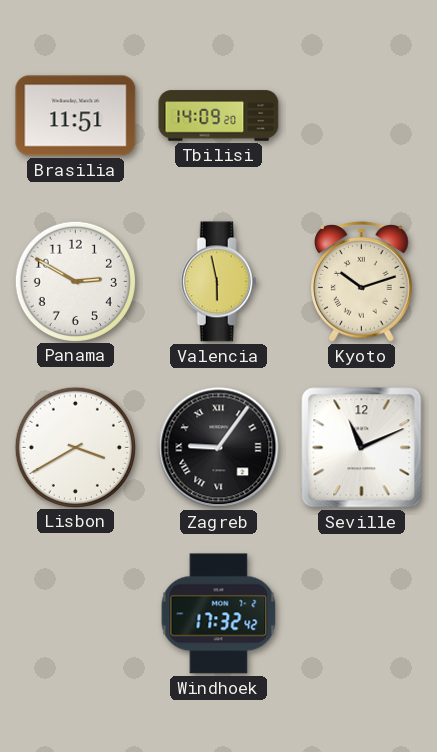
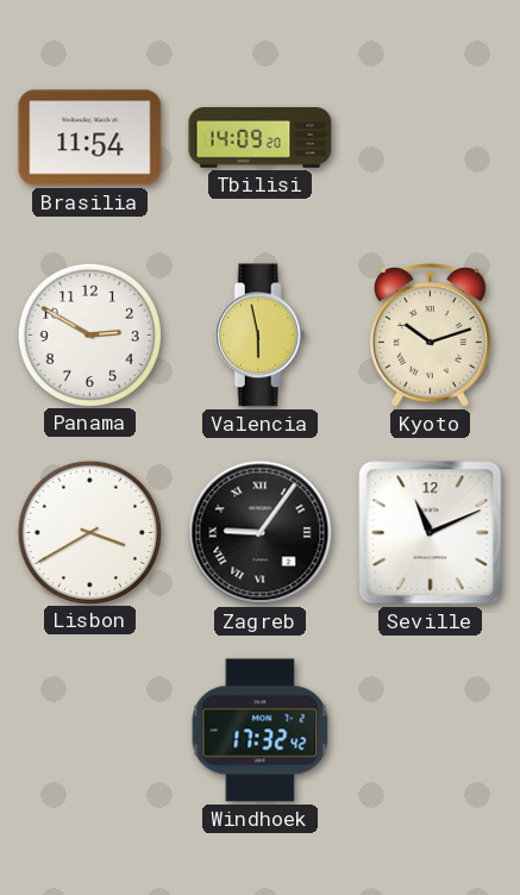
Brasilia: 11:51 -> 11:54
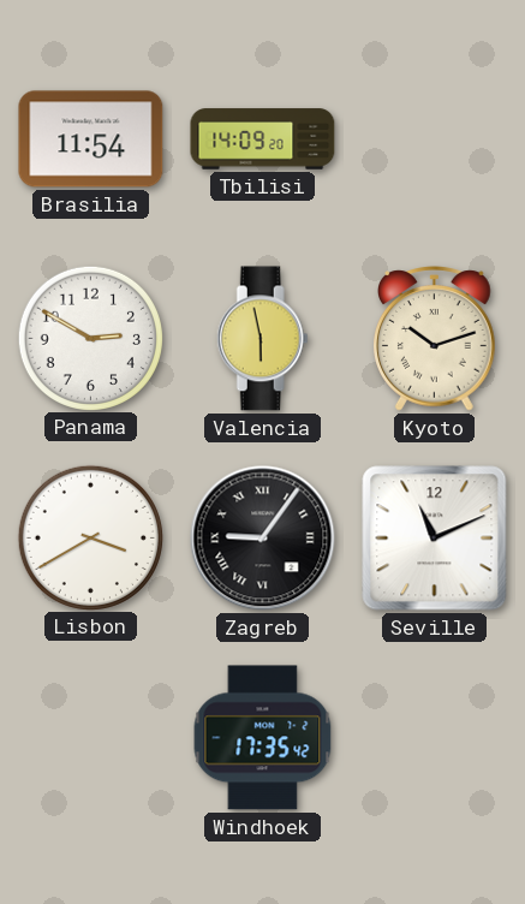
Windhoek: 17:32 -> 17:35
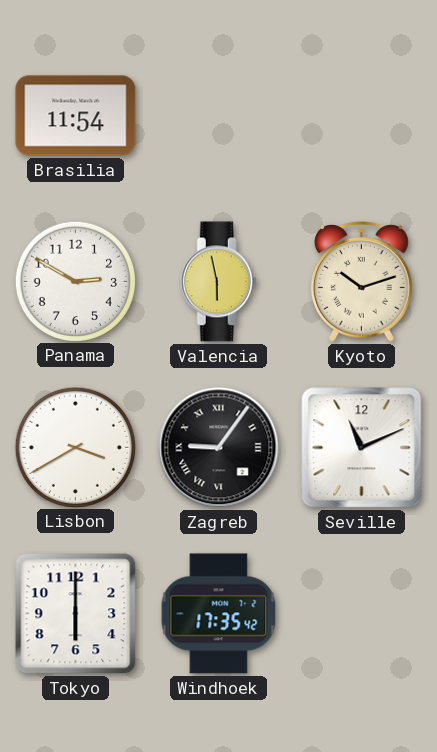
Tbilisi: 14:09 -> none
Tokyo: none -> 6:00
